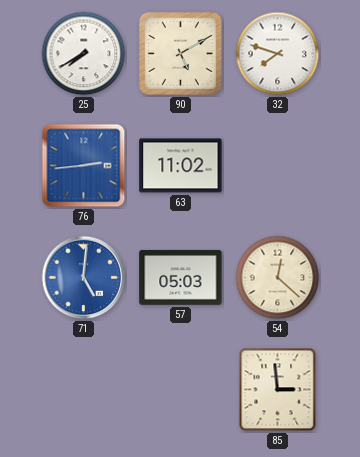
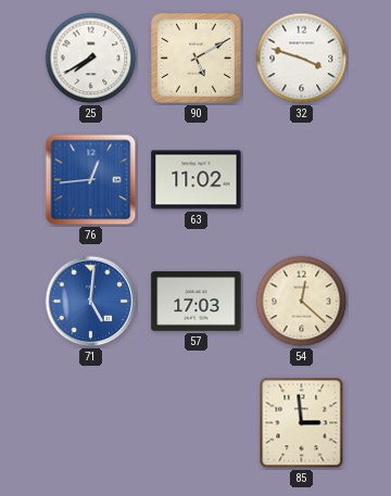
32: 7:48 -> 3:48
76: 2:44 -> 12:44
57: 05:03 -> 17:03
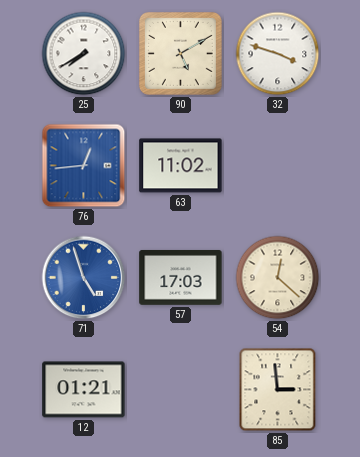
71: 5:01 -> 4:57
12: none -> 01:21
